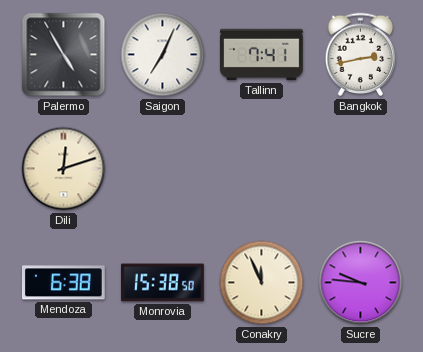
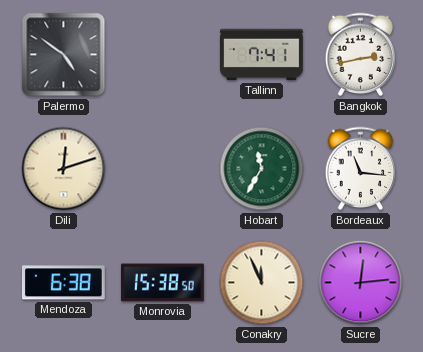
Palermo: 4:55 -> 4:51
Saigon: 7:04 -> none
Hobart: none -> 11:35
Bordeaux: none -> 11:16
Sucre: 9:46 -> 12:14
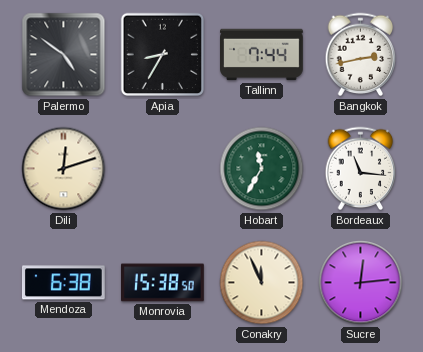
Apia: none -> 8:35
Tallinn: 7:41 -> 7:44
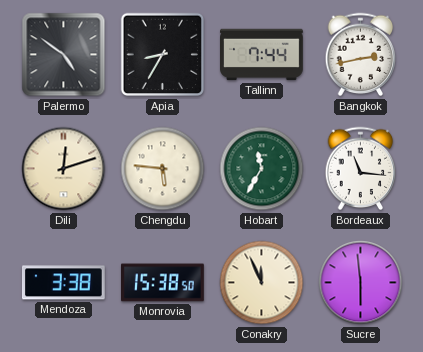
Chengdu: none -> 5:46
Mendoza: 6:38 -> 3:38
Sucre: 12:14 -> 5:59
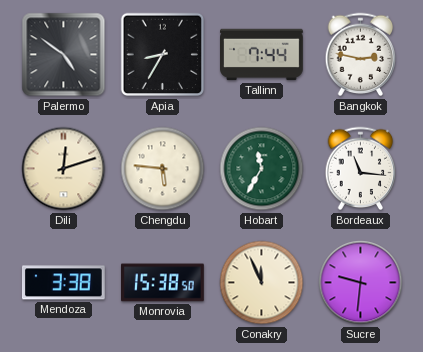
Bangkok: 2:43 -> 2:47
Sucre: 5:59 -> 9:31
